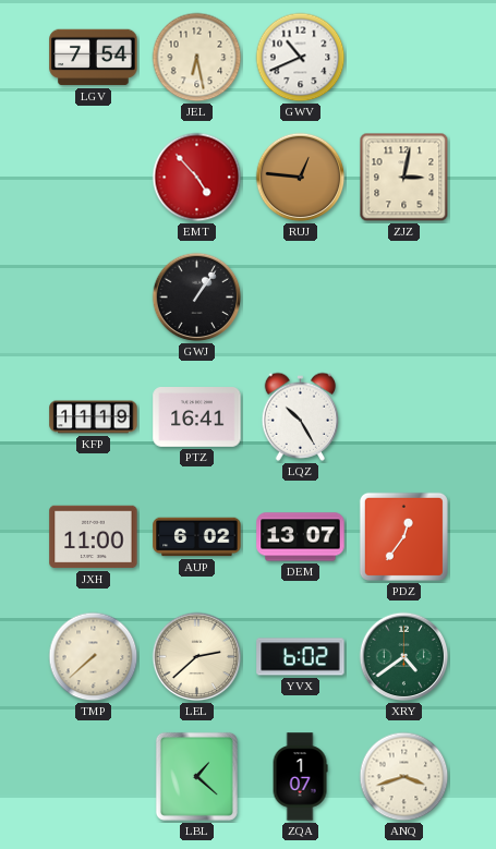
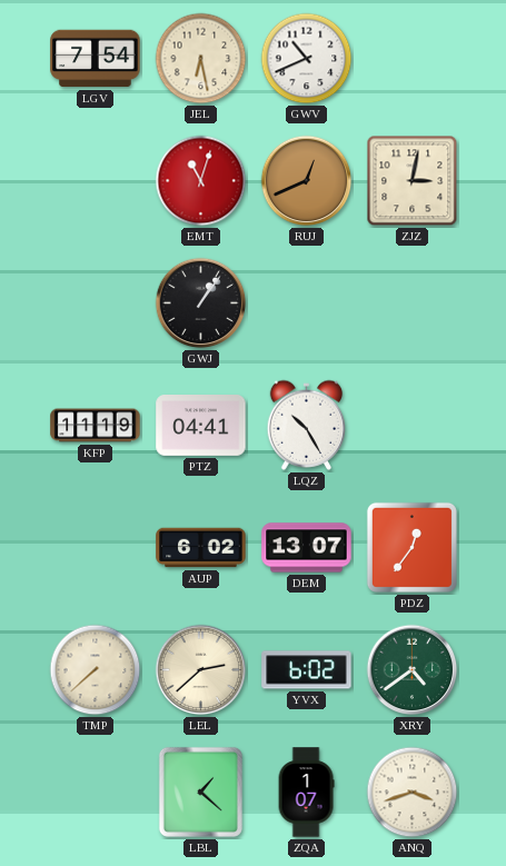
EMT: 4:53 -> 11:03
RUJ: 12:46 -> 12:41
PTZ: 16:41 -> 04:41
JXH: 11:00 -> none
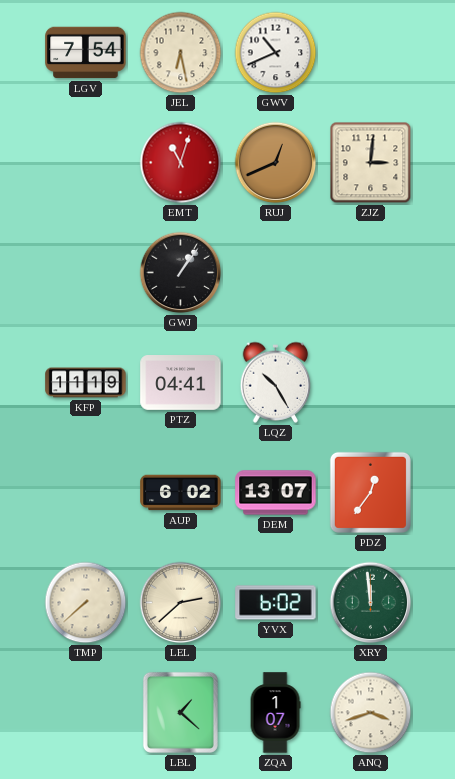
ZJZ: 3:02 -> 3:01
XRY: 4:39 -> 11:59
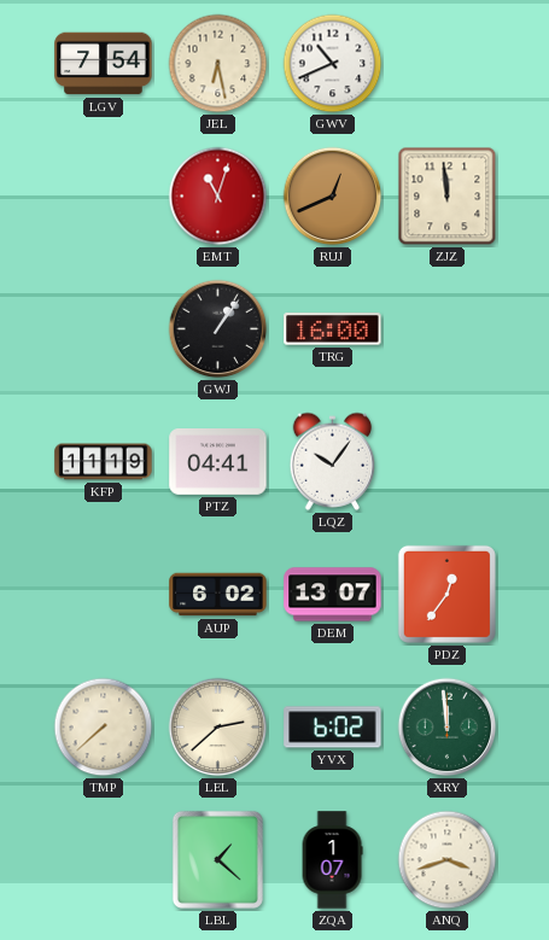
ZJZ: 3:01 -> 11:59
TRG: none -> 16:00
LQZ: 10:25 -> 10:06
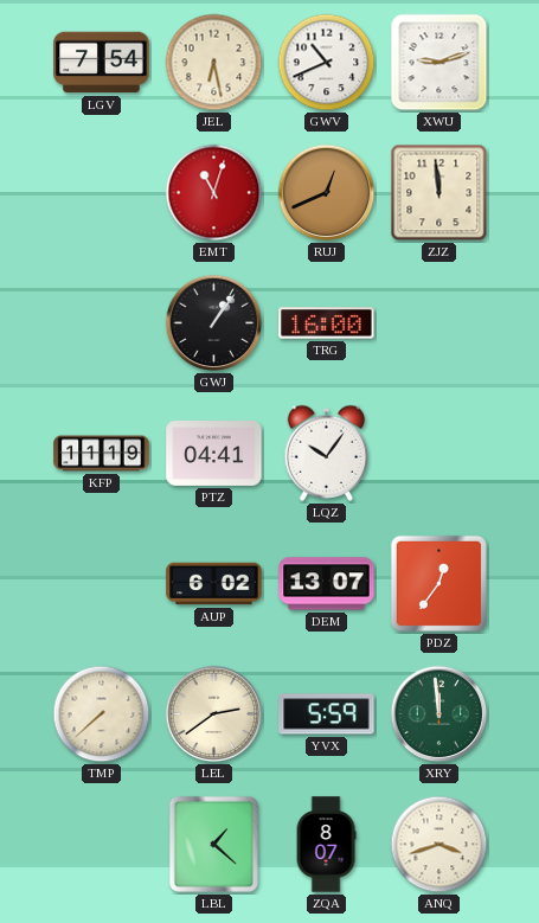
XWU: none -> 9:12
LEL: 2:38 -> 2:39
YVX: 6:02 -> 5:59
ZQA: 1:07 -> 8:07
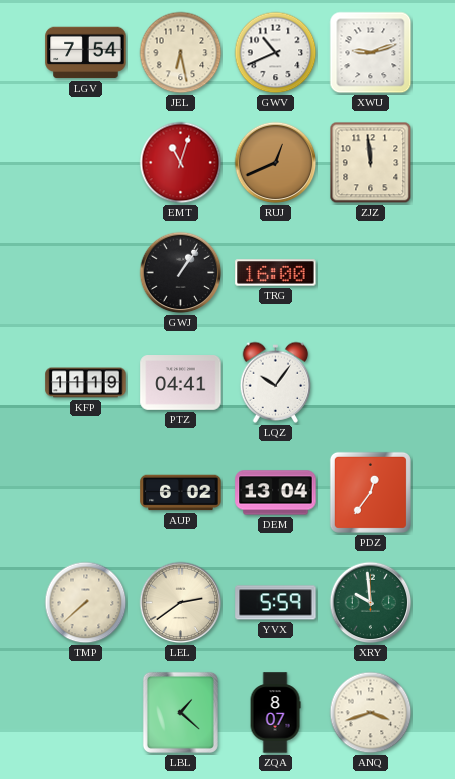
DEM: 13:07 -> 13:04
XRY: 11:59 -> 9:59
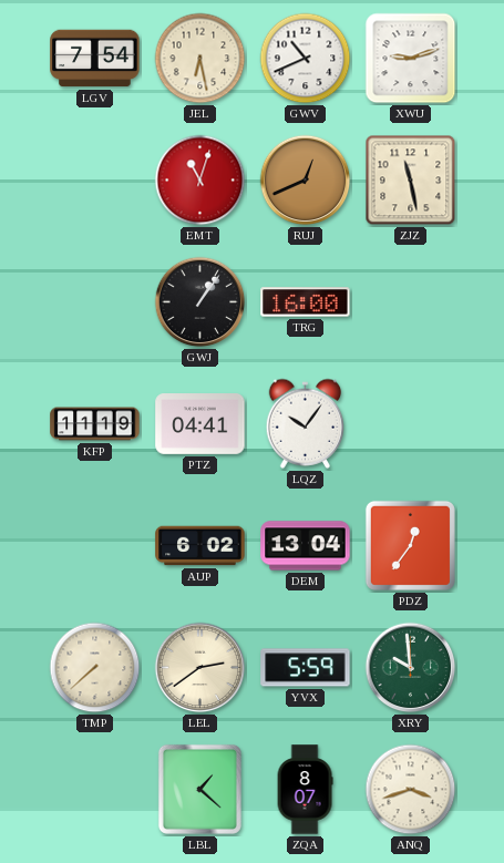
ZJZ: 11:59 -> 11:28
